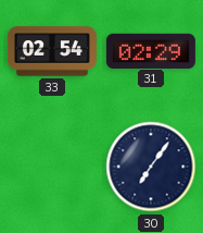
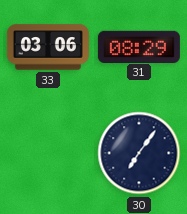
33: 02:54 -> 03:06
31: 02:29 -> 08:29
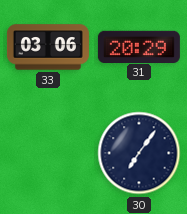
31: 08:29 -> 20:29
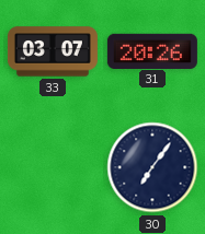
33: 03:06 -> 03:07
31: 20:29 -> 20:26
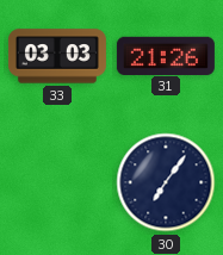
33: 03:07 -> 03:03
31: 20:26 -> 21:26
